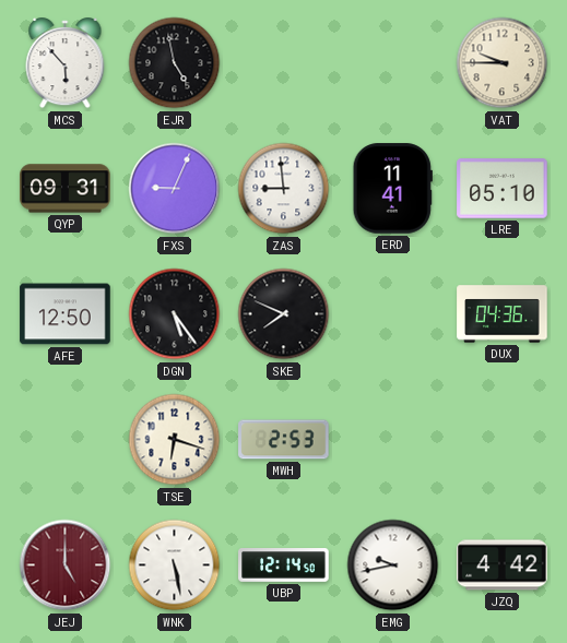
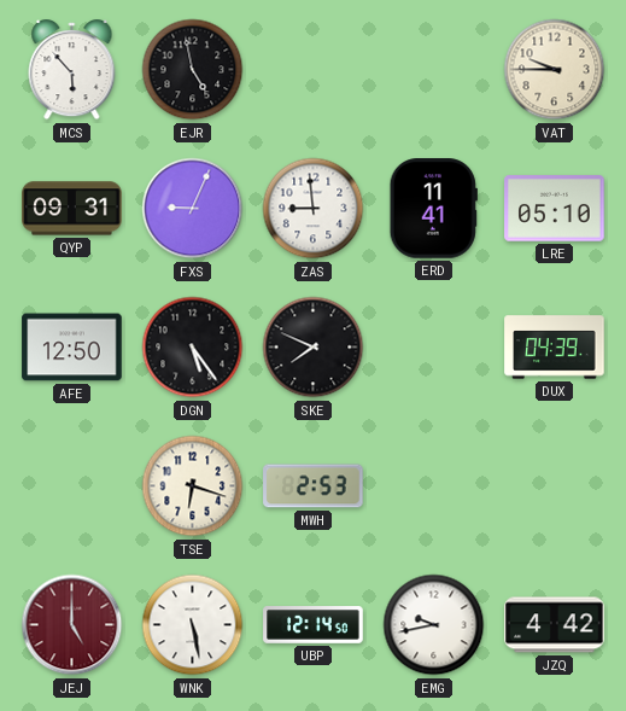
DUX: 04:36 -> 04:39
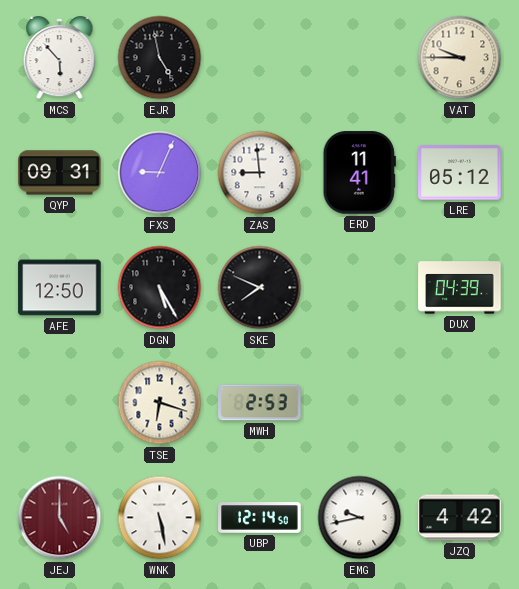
LRE: 05:10 -> 05:12
DGN: 5:24 -> 5:25
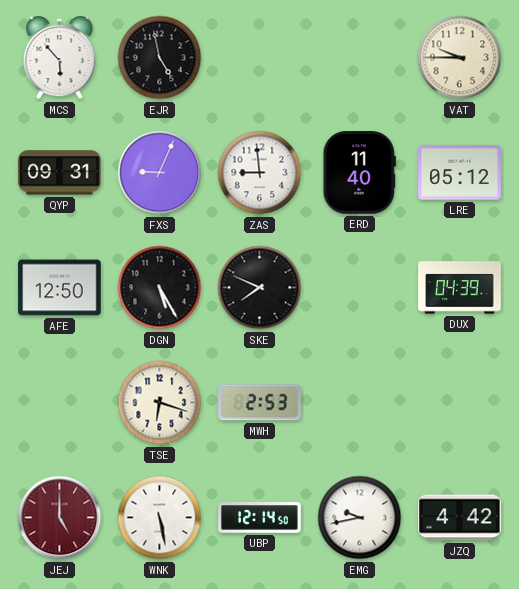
ERD: 11:41 -> 11:40
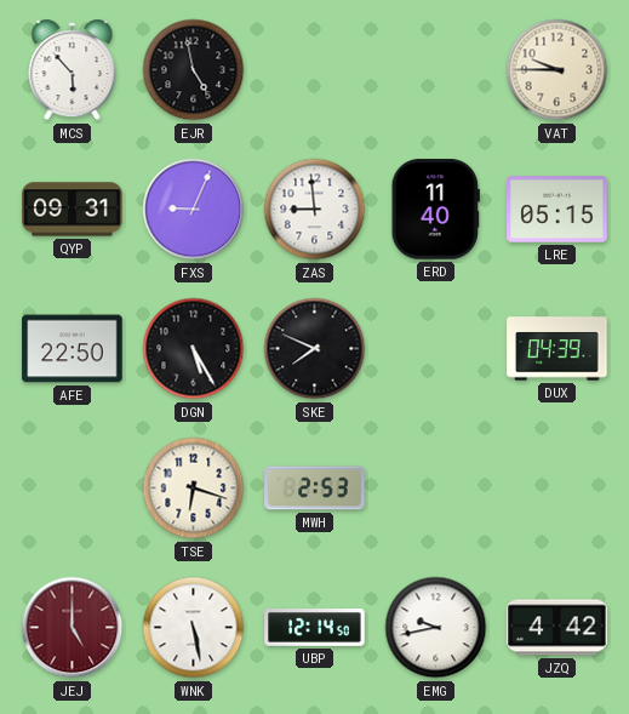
LRE: 05:12 -> 05:15
AFE: 12:50 -> 22:50
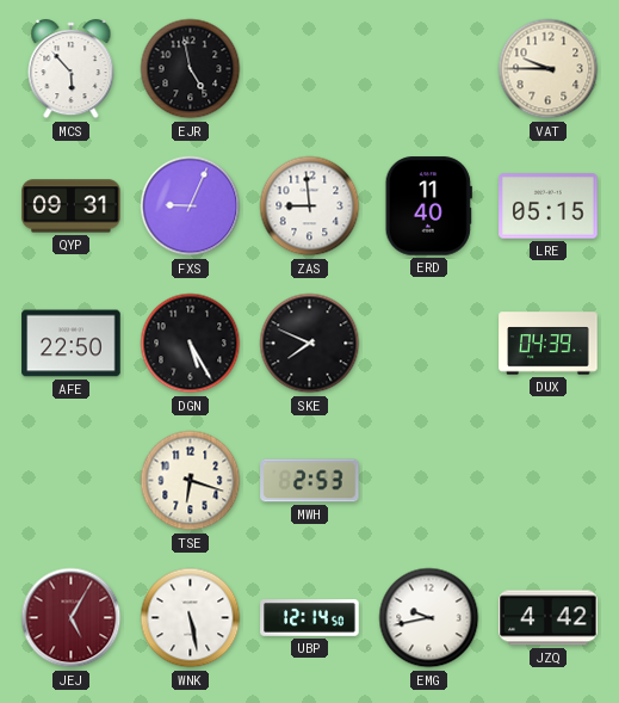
JEJ: 5:00 -> 5:05
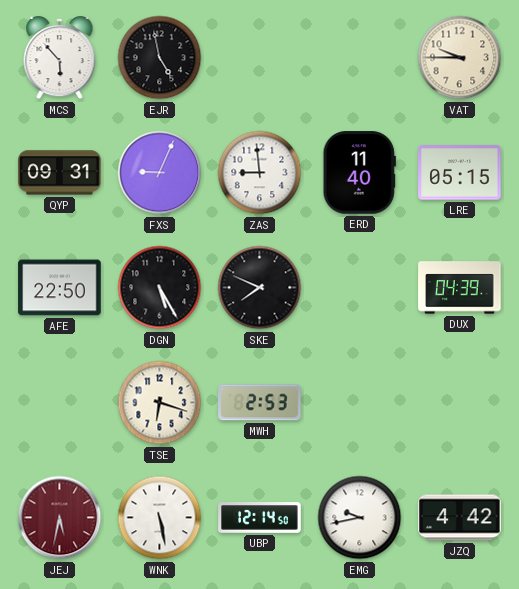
JEJ: 5:05 -> 5:32
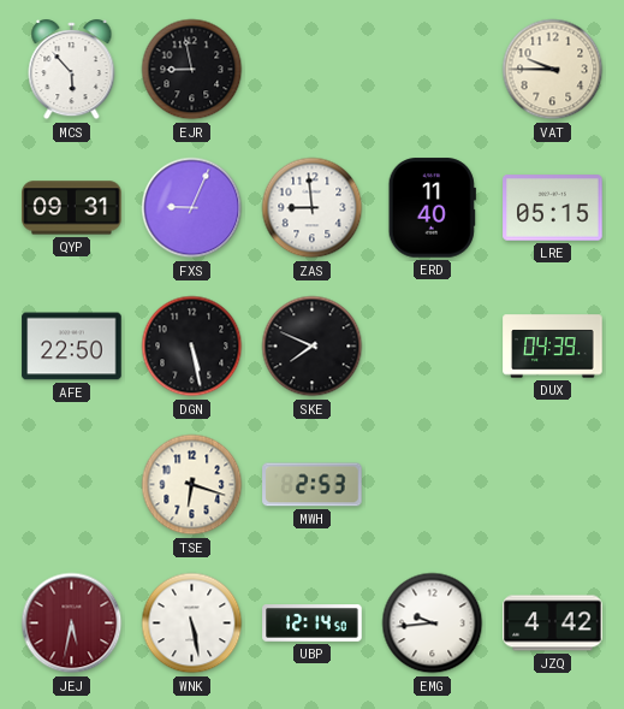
EJR: 4:58 -> 8:58
DGN: 5:25 -> 5:28
EMG: 9:43 -> 9:44
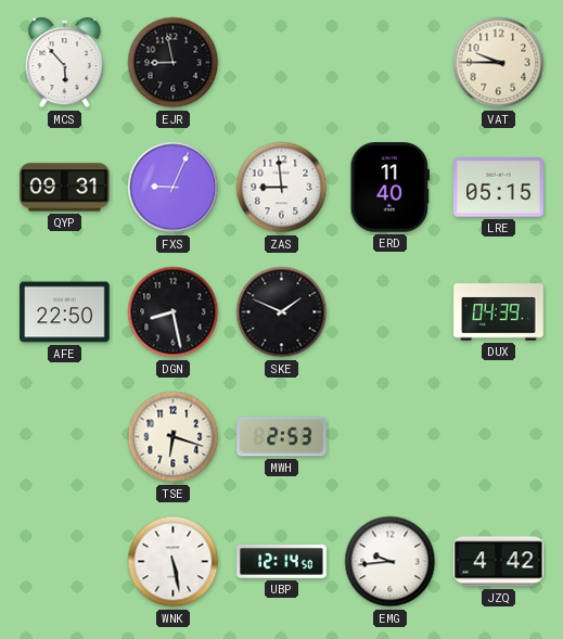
DGN: 5:28 -> 8:28
SKE: 7:49 -> 1:49
JEJ: 5:32 -> none
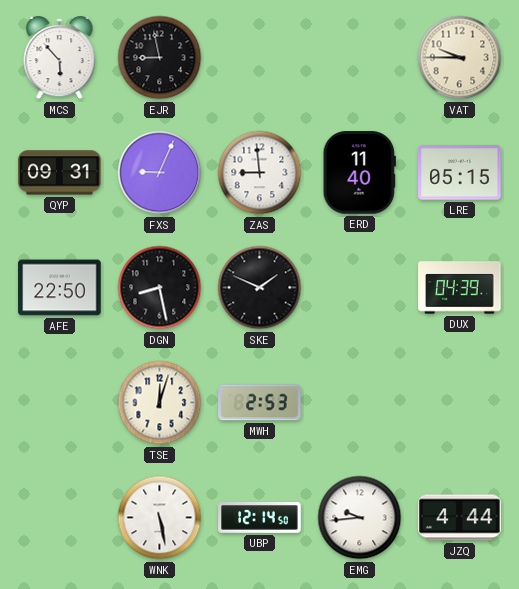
TSE: 6:18 -> 12:03
JZQ: 4:42 -> 4:44
